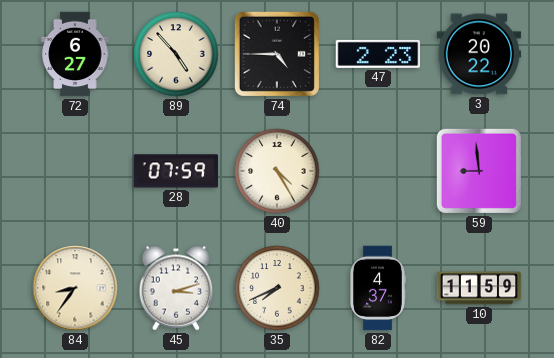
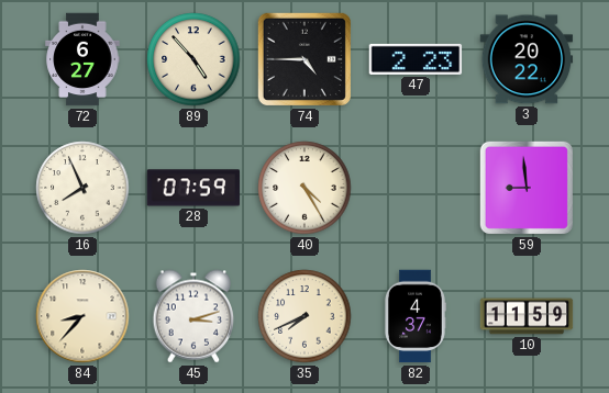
16: none -> 7:56
84: 8:36 -> 8:37
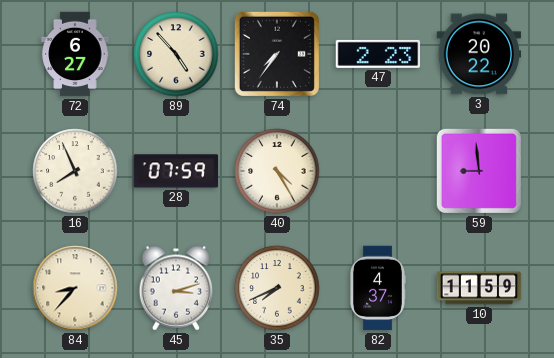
74: 4:45 -> 7:36
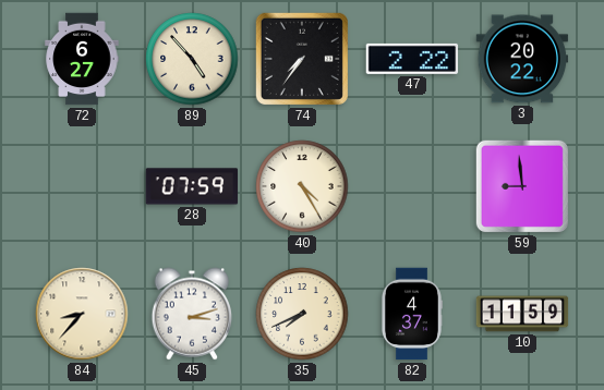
47: 2:23 -> 2:22
16: 7:56 -> none
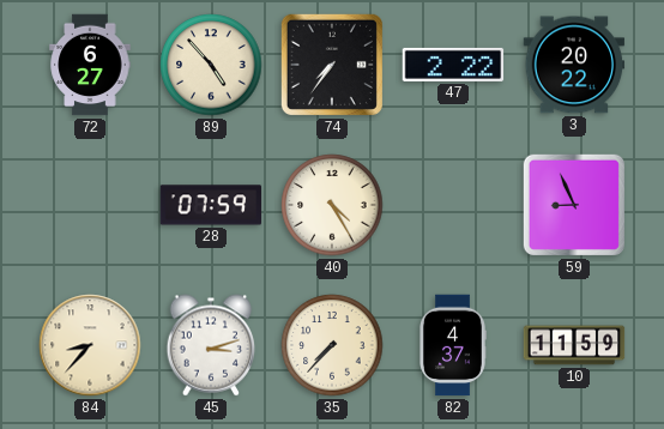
59: 8:59 -> 8:56
35: 7:41 -> 7:37
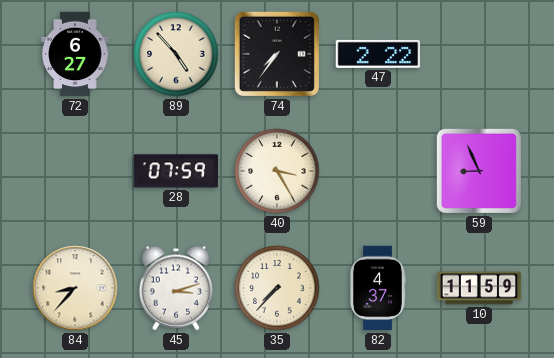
3: 20:22 -> none
40: 4:25 -> 3:25
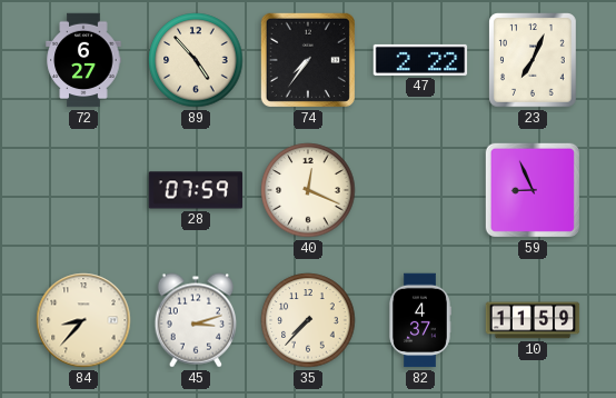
23: none -> 7:04
40: 3:25 -> 12:19
